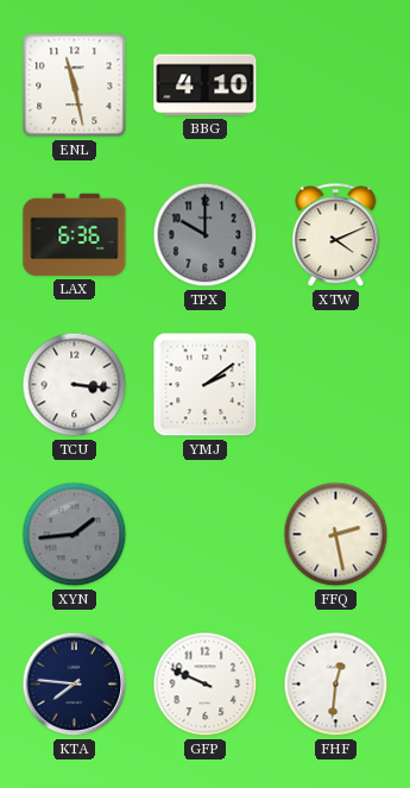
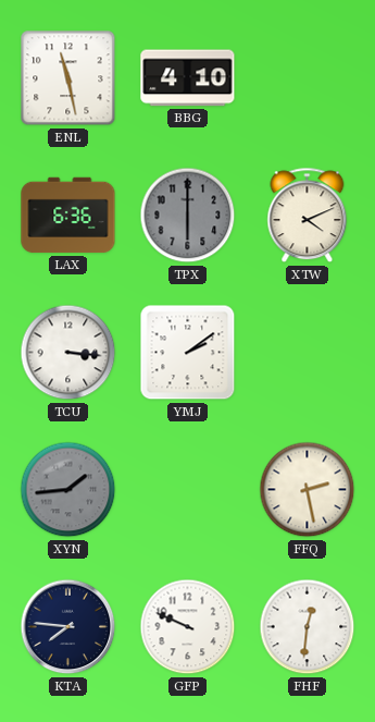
TPX: 10:00 -> 6:00
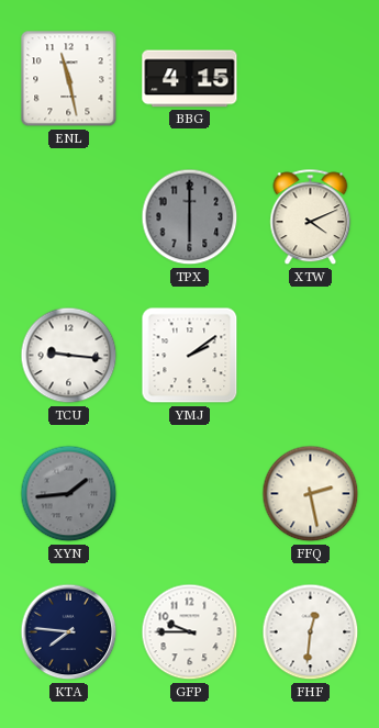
BBG: 4:10 -> 4:15
LAX: 6:36 -> none
TCU: 3:16 -> 9:16
GFP: 9:49 -> 9:45
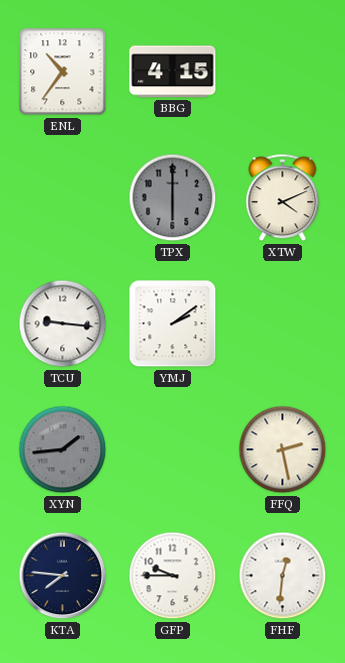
ENL: 11:28 -> 10:36
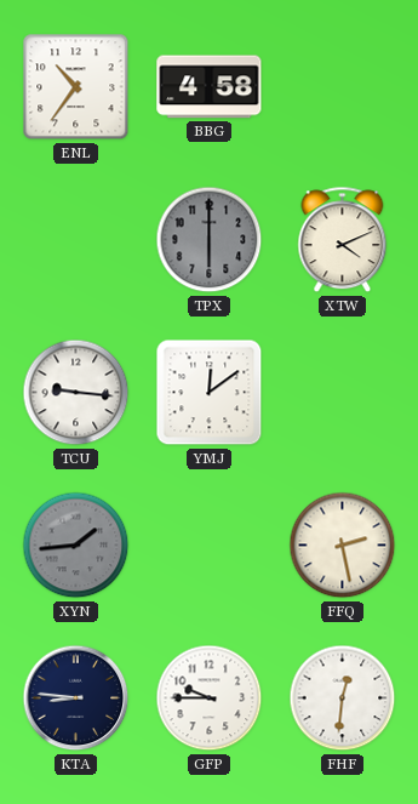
BBG: 4:15 -> 4:58
YMJ: 2:09 -> 12:09
KTA: 7:46 -> 8:46
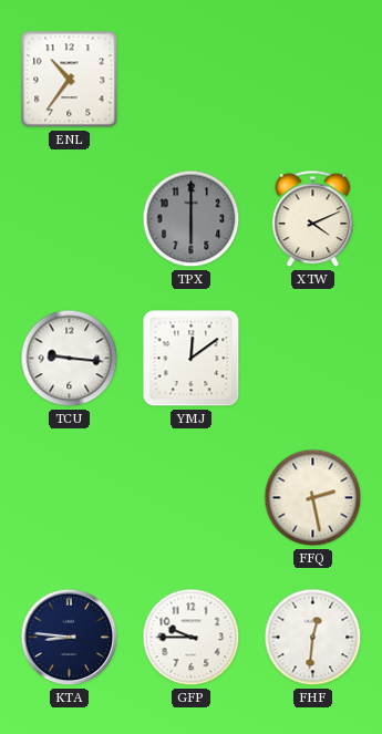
BBG: 4:58 -> none
XYN: 1:44 -> none
